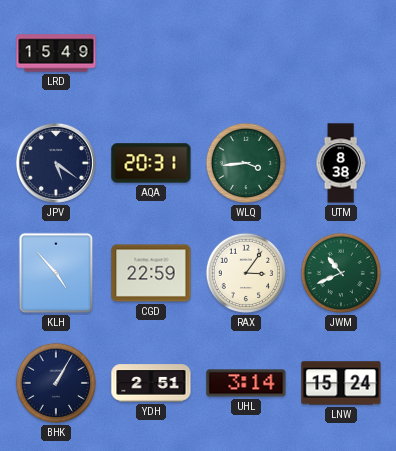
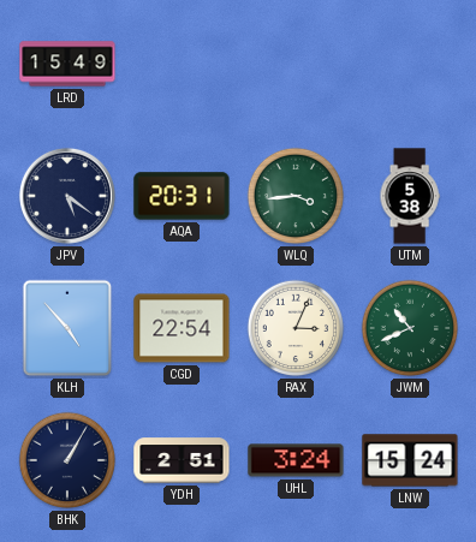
UTM: 8:38 -> 5:38
CGD: 22:59 -> 22:54
RAX: 3:06 -> 3:04
UHL: 3:14 -> 3:24
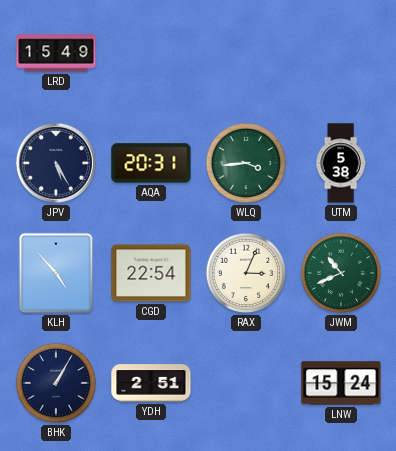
JPV: 5:21 -> 5:25
UHL: 3:24 -> none
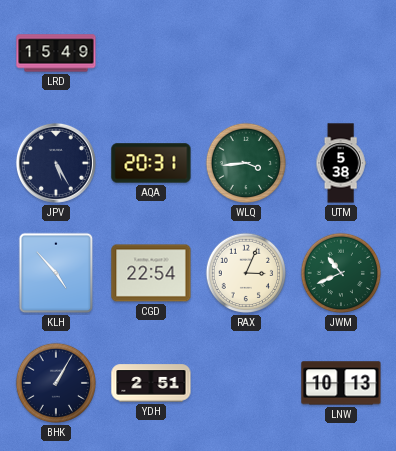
LNW: 15:24 -> 10:13
